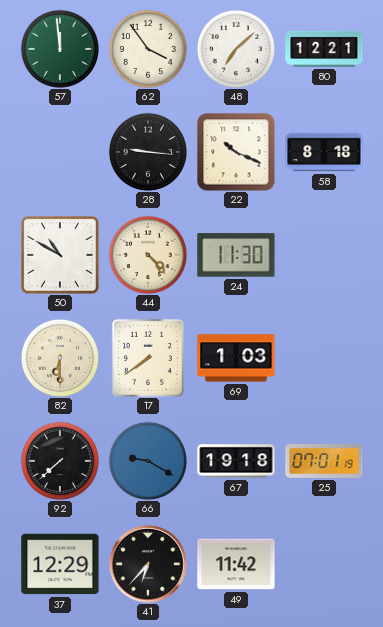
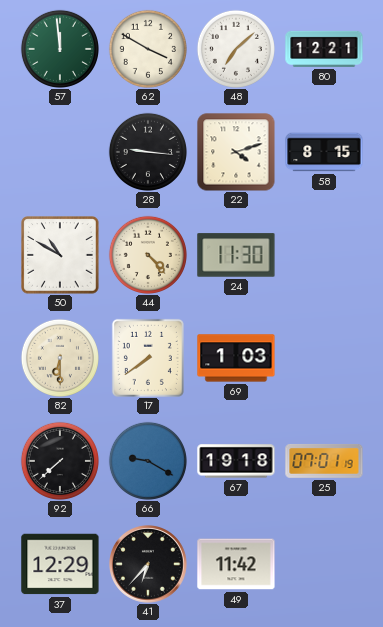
62: 3:54 -> 3:50
22: 10:19 -> 4:12
58: 8:18 -> 8:15
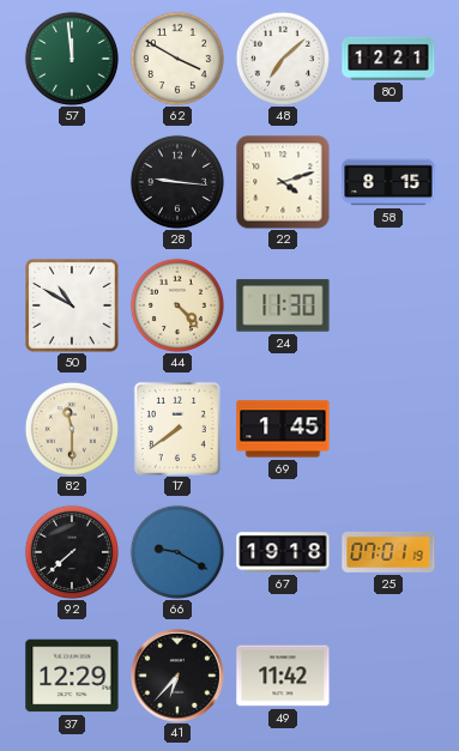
82: 6:30 -> 11:30
69: 1:03 -> 1:45
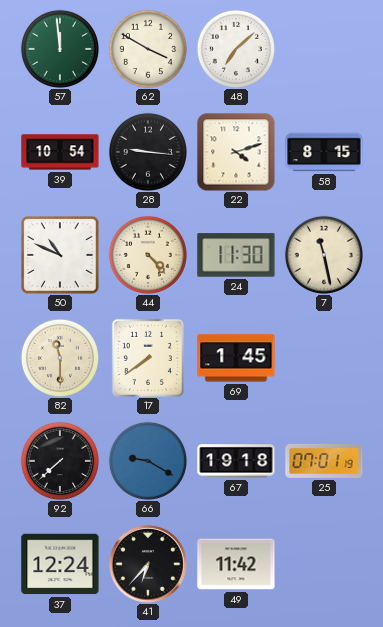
80: 12:21 -> none
39: none -> 10:54
50: 10:50 -> 10:49
7: none -> 11:28
37: 12:29 -> 12:24
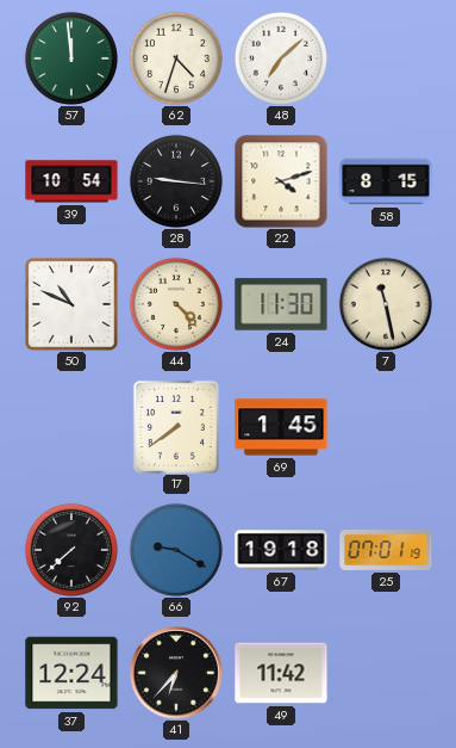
62: 3:50 -> 4:33
82: 11:30 -> none
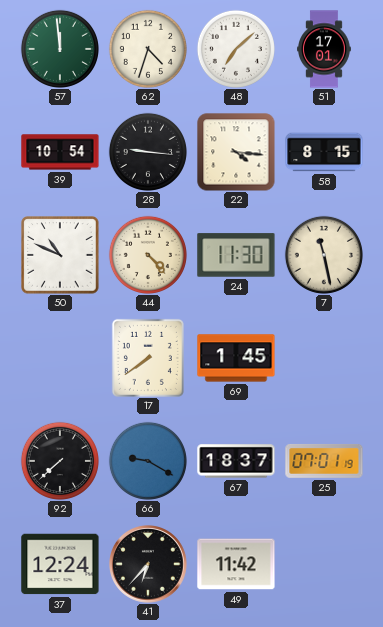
51: none -> 17:01
22: 4:12 -> 4:16
67: 19:18 -> 18:37
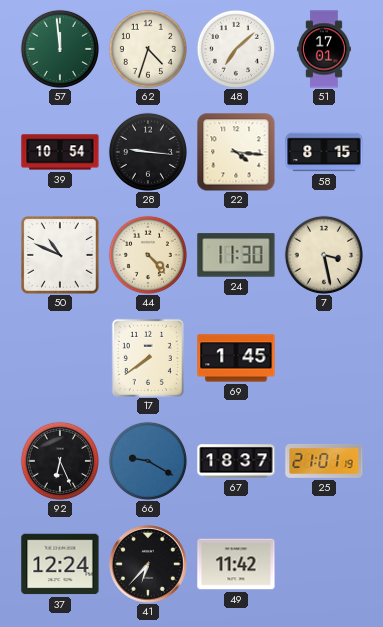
7: 11:28 -> 3:28
92: 7:38 -> 6:26
25: 07:01 -> 21:01
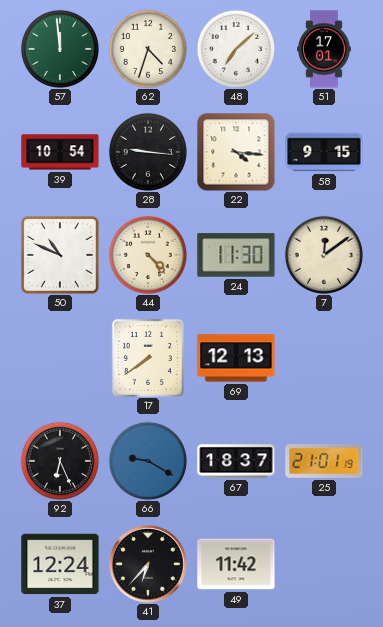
58: 8:15 -> 9:15
7: 3:28 -> 12:09
69: 1:45 -> 12:13
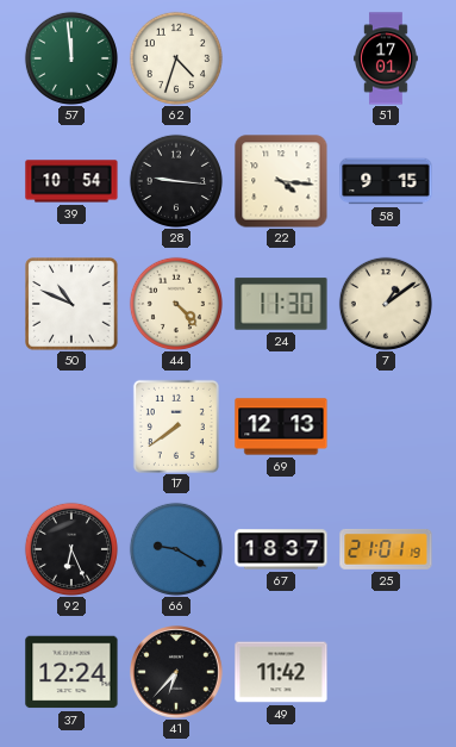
48: 7:08 -> none
7: 12:09 -> 1:09
